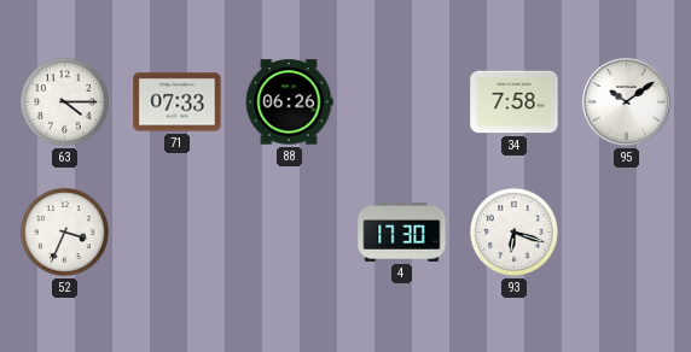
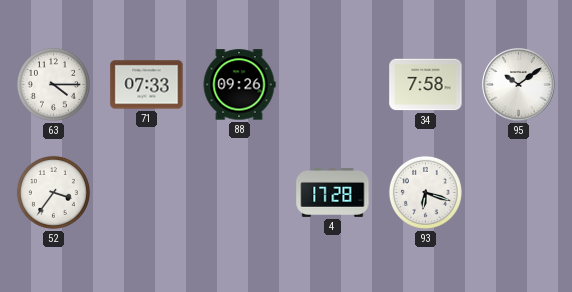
88: 06:26 -> 09:26
52: 3:34 -> 3:36
4: 17:30 -> 17:28
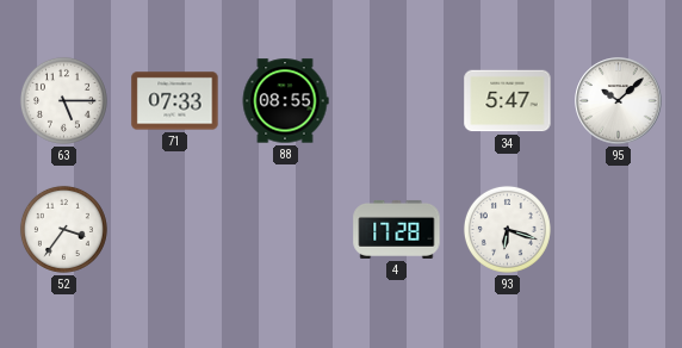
63: 4:15 -> 5:15
88: 09:26 -> 08:55
34: 7:58 -> 5:47
95: 10:09 -> 10:08
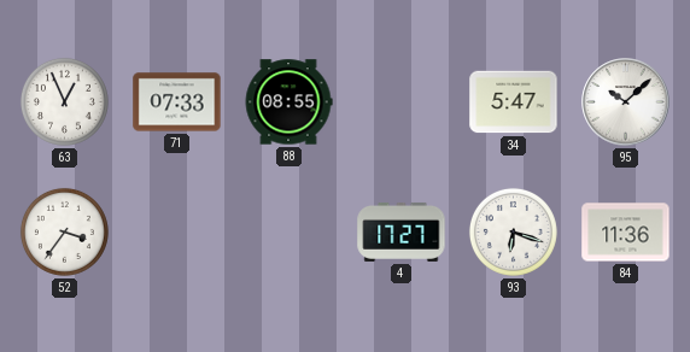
63: 5:15 -> 12:56
4: 17:28 -> 17:27
84: none -> 11:36
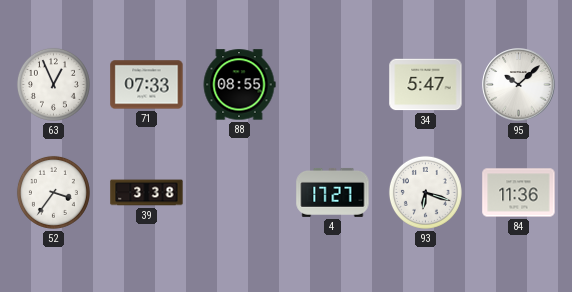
39: none -> 3:38
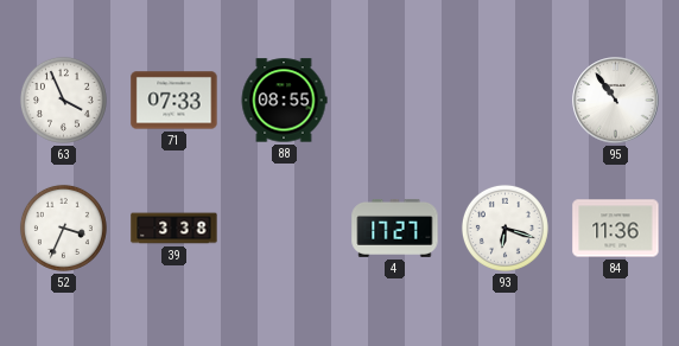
63: 12:56 -> 3:56
34: 5:47 -> none
95: 10:08 -> 10:54
52: 3:36 -> 3:34
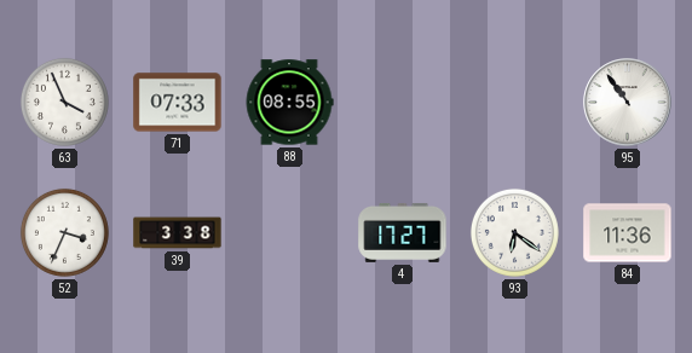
93: 6:18 -> 6:21
